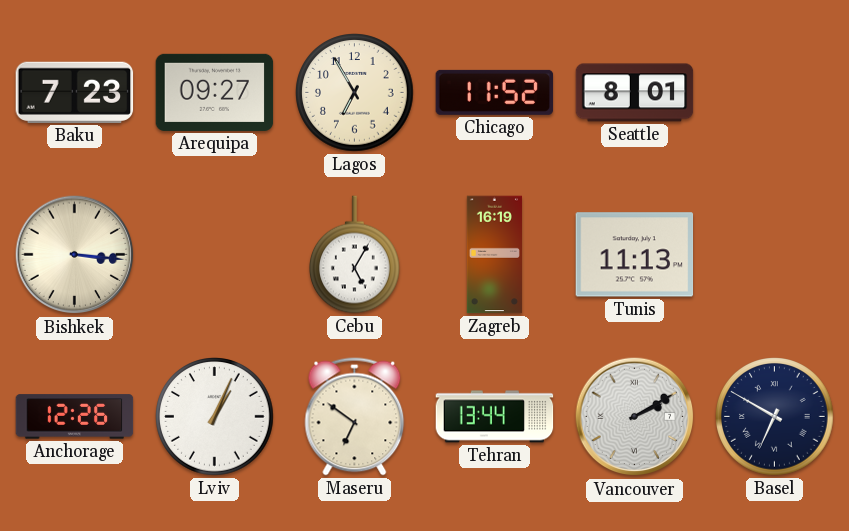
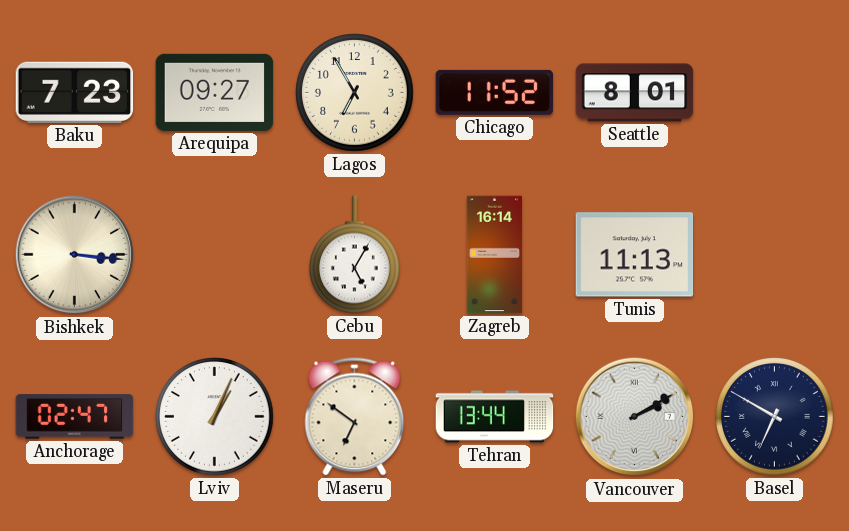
Zagreb: 16:19 -> 16:14
Anchorage: 12:26 -> 02:47
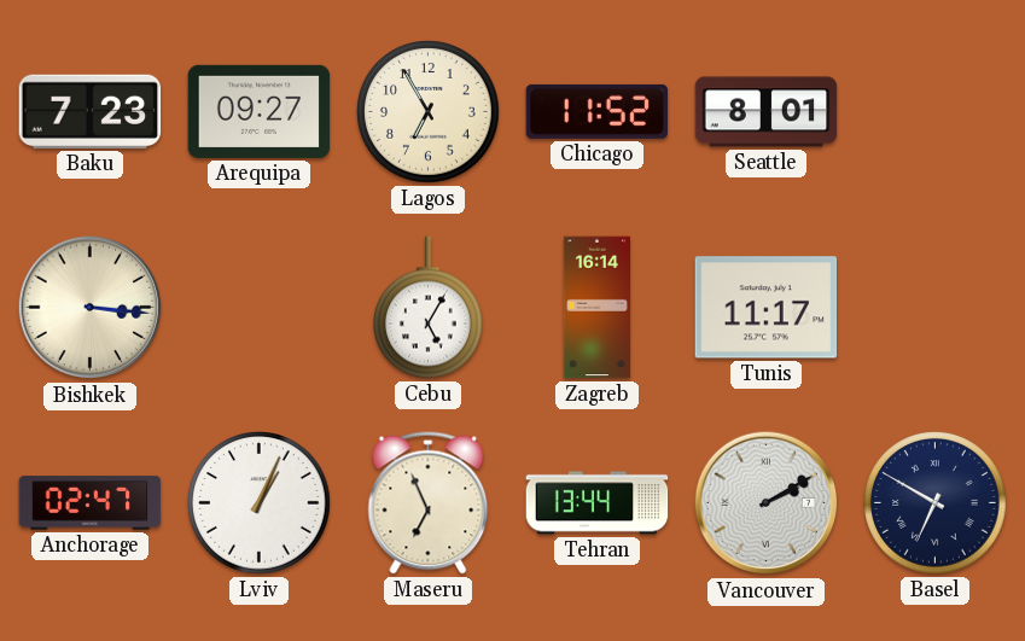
Tunis: 11:13 -> 11:17
Maseru: 6:51 -> 6:56
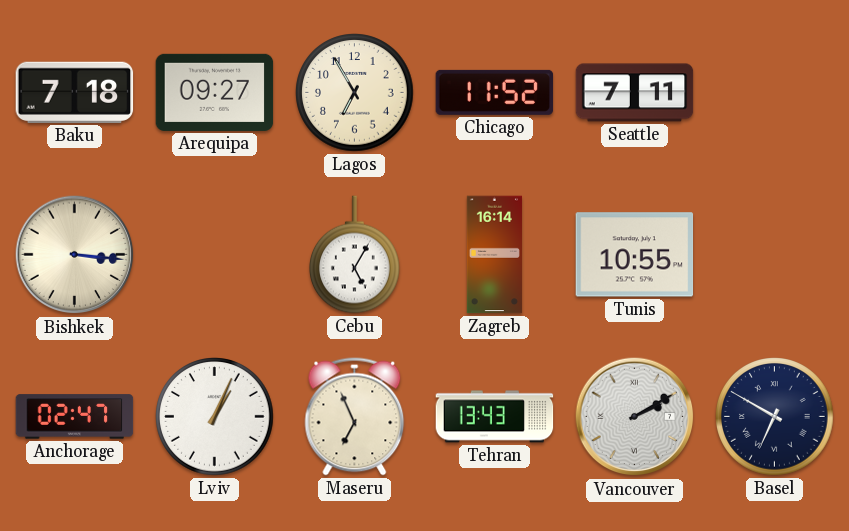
Baku: 7:23 -> 7:18
Seattle: 8:01 -> 7:11
Tunis: 11:17 -> 10:55
Tehran: 13:44 -> 13:43
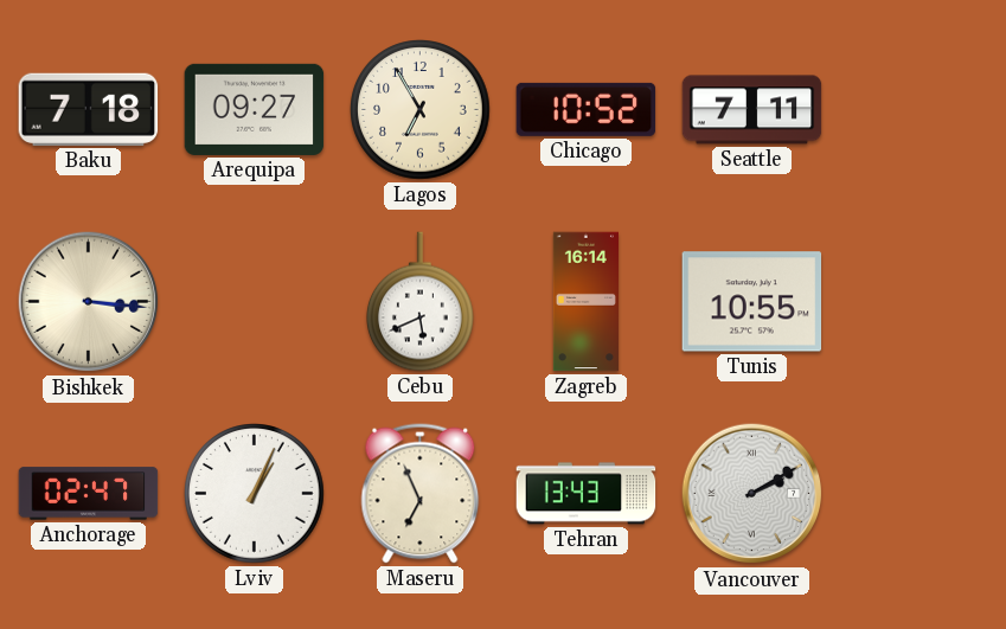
Chicago: 11:52 -> 10:52
Cebu: 5:05 -> 5:41
Basel: 6:50 -> none
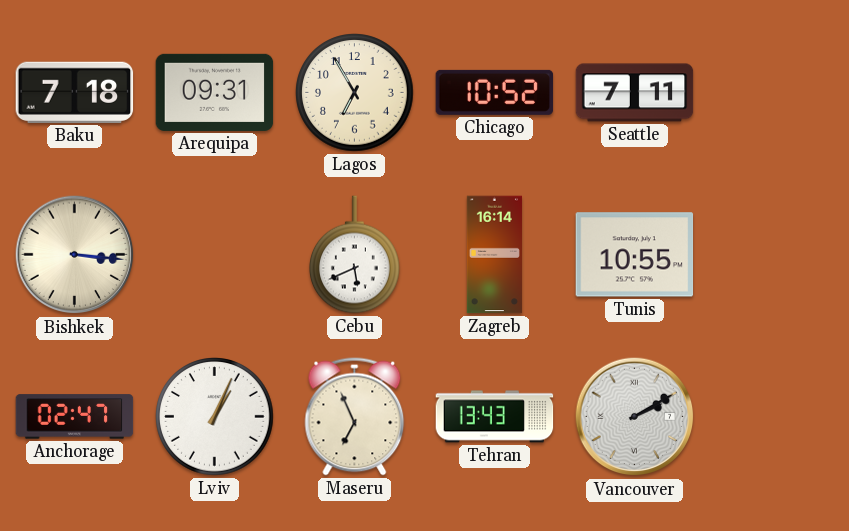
Arequipa: 09:27 -> 09:31
